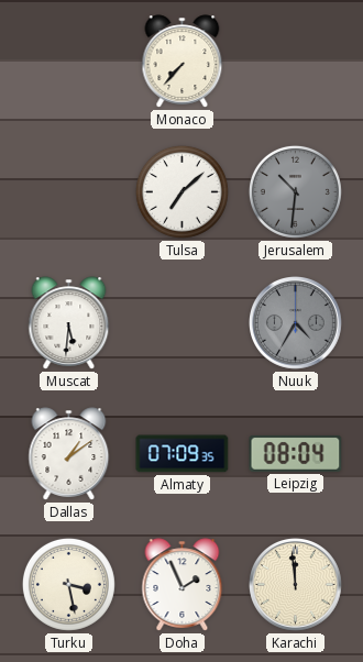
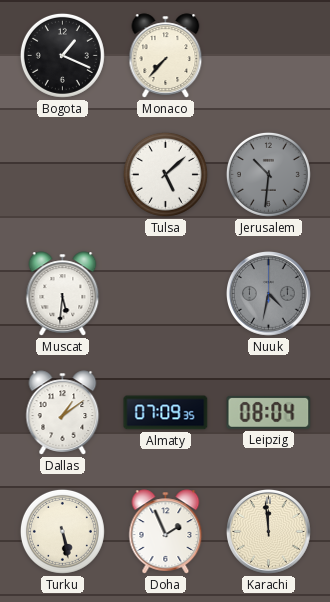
Bogota: none -> 1:19
Tulsa: 7:08 -> 5:08
Nuuk: 4:35 -> 4:32
Turku: 3:28 -> 5:28
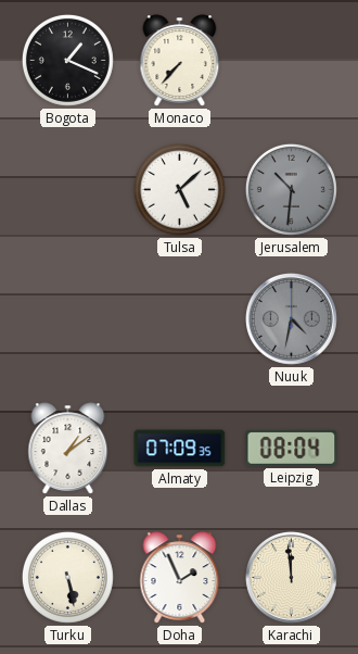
Muscat: 5:31 -> none
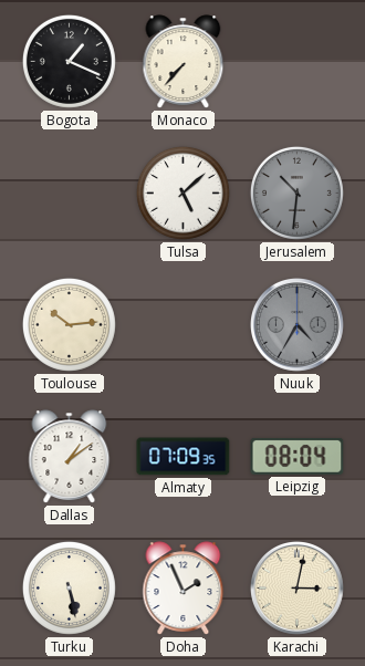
Toulouse: none -> 10:14
Nuuk: 4:32 -> 4:35
Karachi: 11:59 -> 3:02
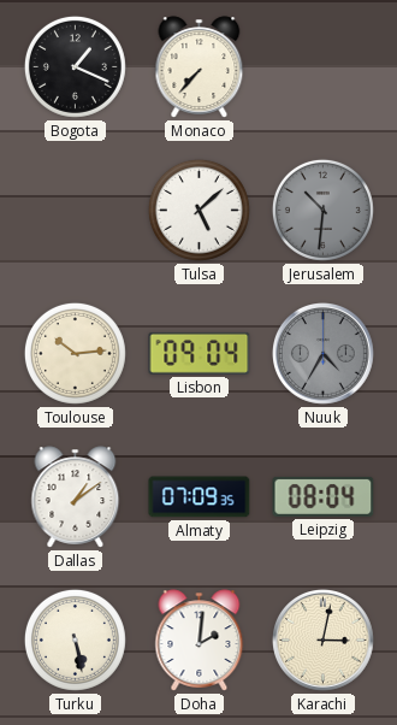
Lisbon: none -> 09:04
Doha: 1:56 -> 2:01
